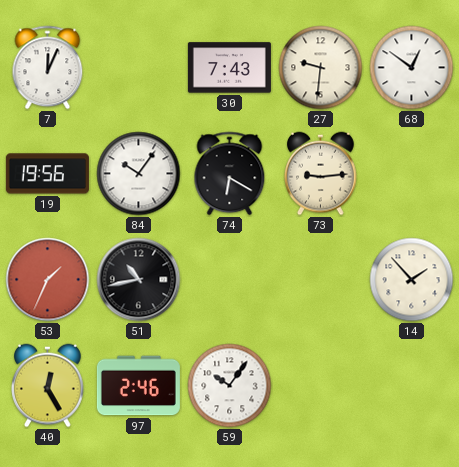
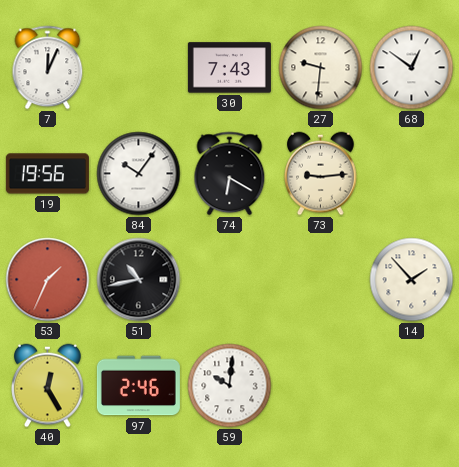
59: 10:06 -> 10:01
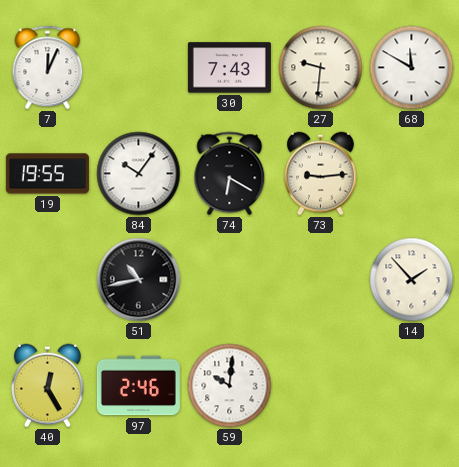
68: 12:51 -> 11:50
19: 19:56 -> 19:55
53: 1:34 -> none
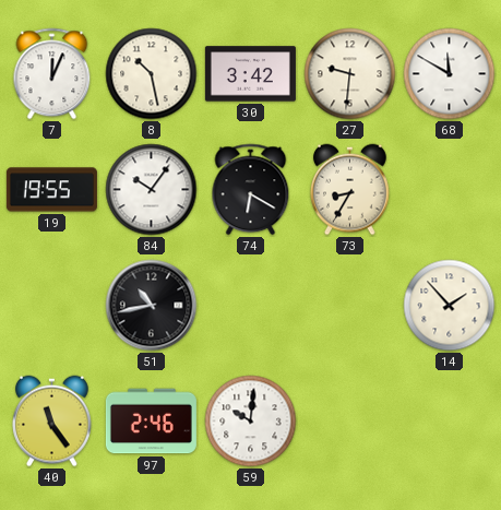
8: none -> 10:28
30: 7:43 -> 3:42
73: 9:14 -> 8:35
40: 12:25 -> 11:24
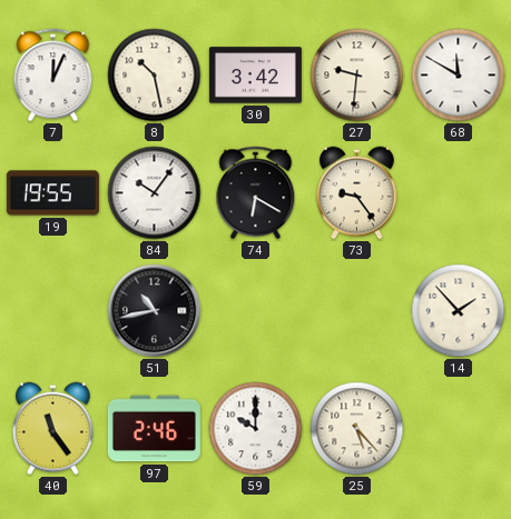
73: 8:35 -> 9:24
59: 10:01 -> 10:00
25: none -> 5:23
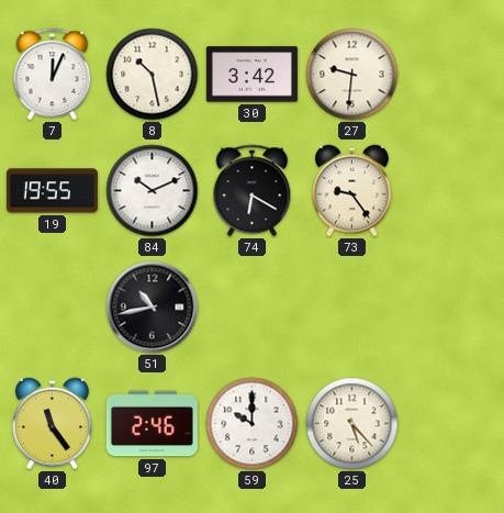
68: 11:50 -> none
84: 10:06 -> 10:11
14: 1:53 -> none
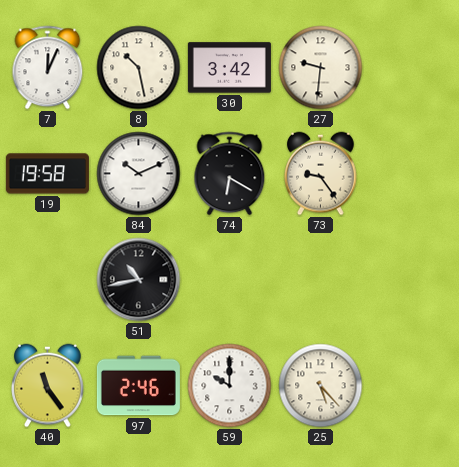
19: 19:55 -> 19:58
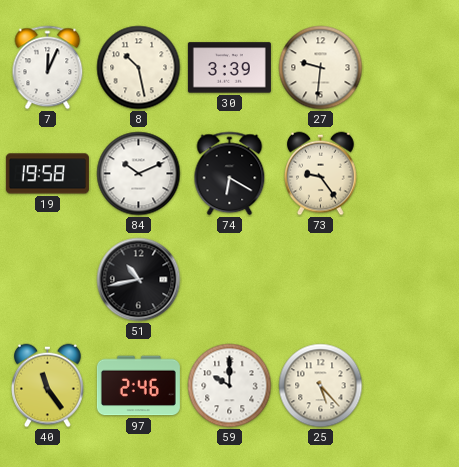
30: 3:42 -> 3:39
